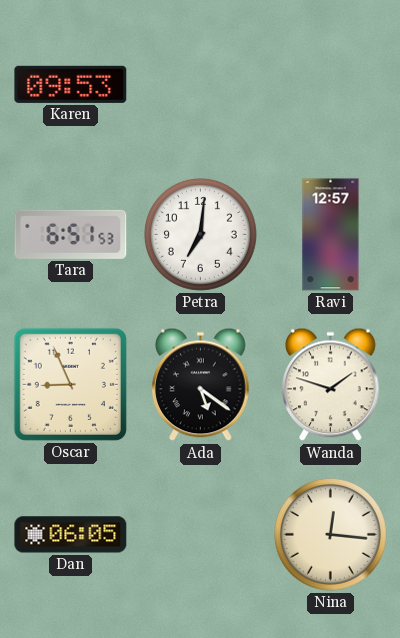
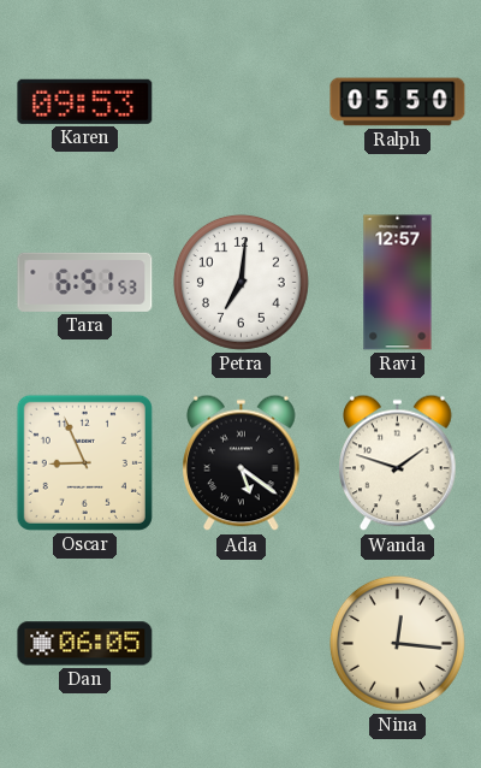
Ralph: none -> 05:50
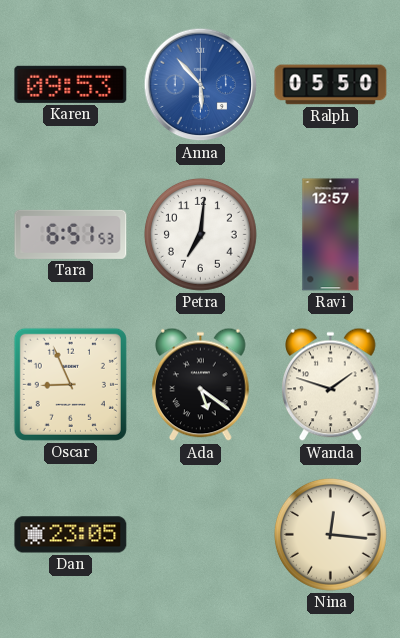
Anna: none -> 5:53
Dan: 06:05 -> 23:05
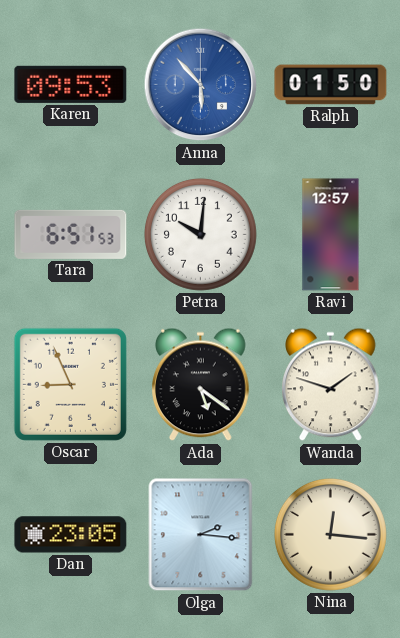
Ralph: 05:50 -> 01:50
Petra: 7:01 -> 10:01
Olga: none -> 2:16
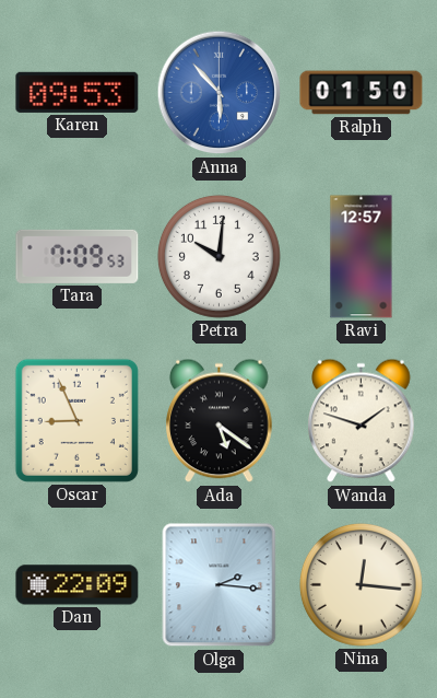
Tara: 6:51 -> 7:09
Dan: 23:05 -> 22:09
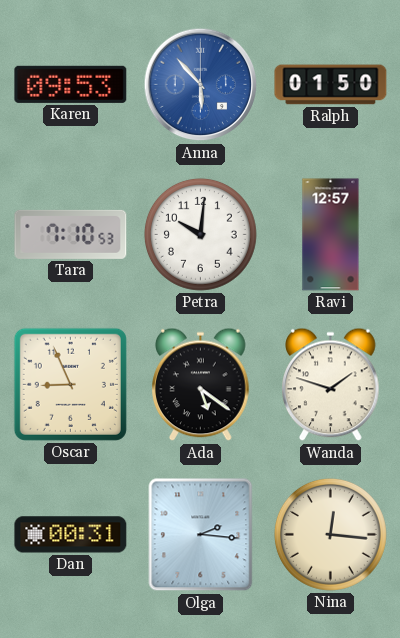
Tara: 7:09 -> 7:10
Dan: 22:09 -> 00:31
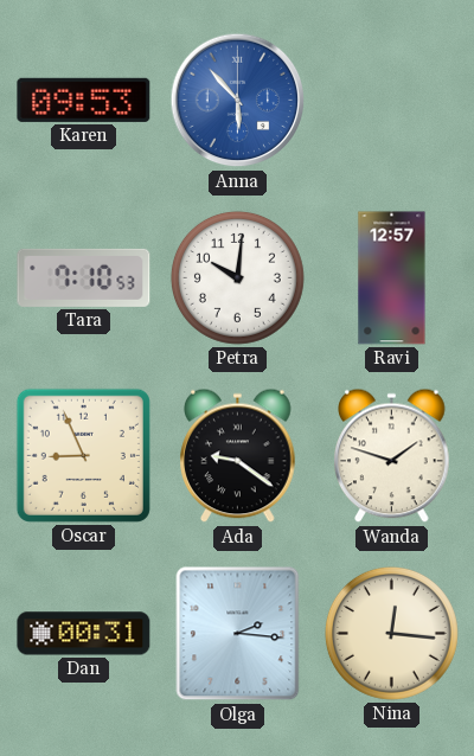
Ralph: 01:50 -> none
Ada: 5:21 -> 9:21
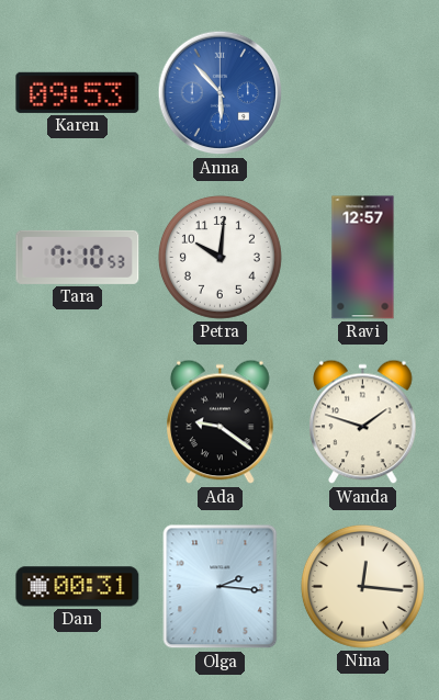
Oscar: 8:56 -> none
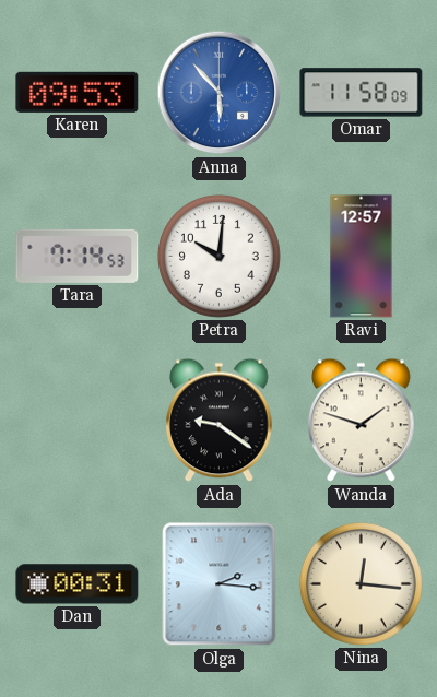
Omar: none -> 11:58
Tara: 7:10 -> 7:14
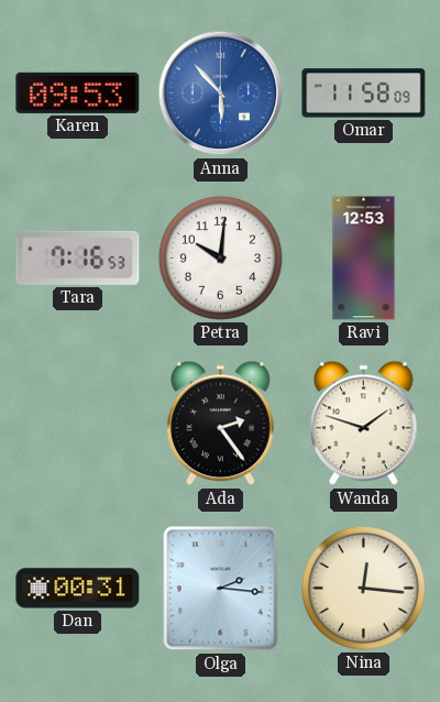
Tara: 7:14 -> 7:16
Ravi: 12:57 -> 12:53
Ada: 9:21 -> 2:24
